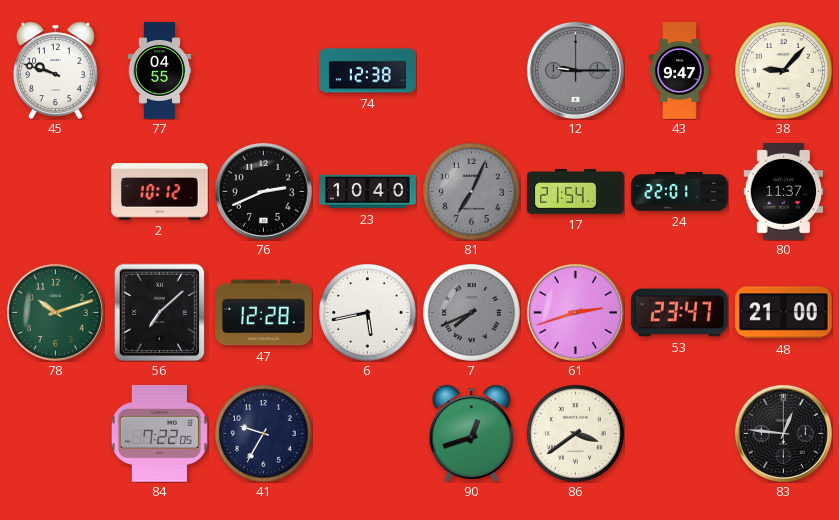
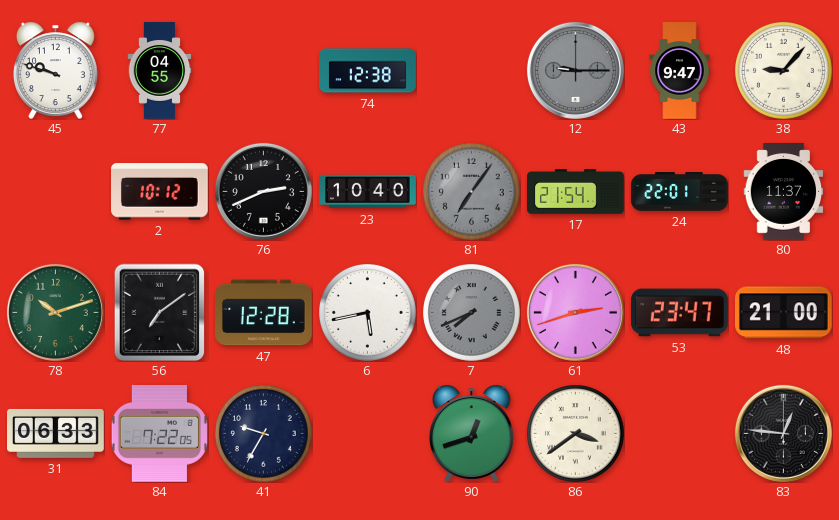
81: 7:04 -> 7:06
56: 7:08 -> 7:09
31: none -> 06:33
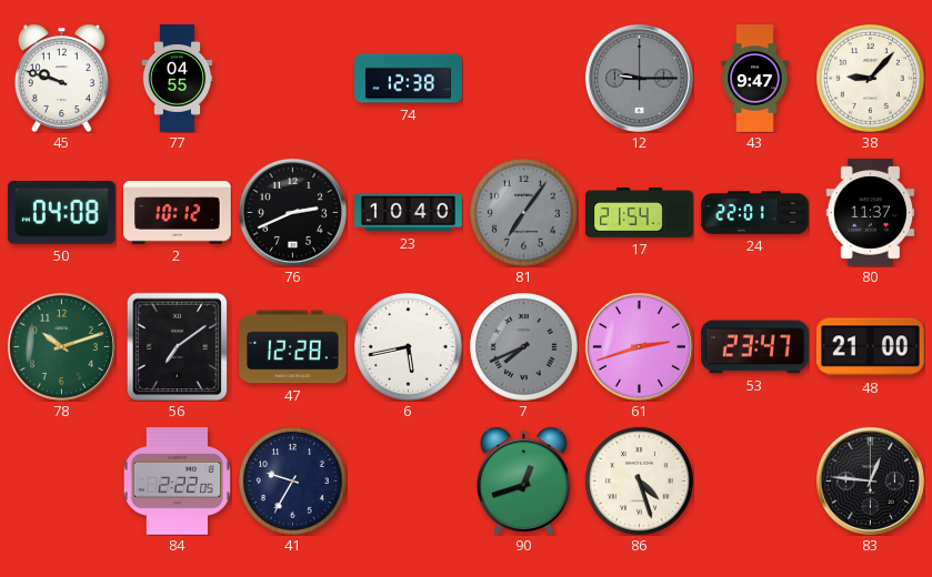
50: none -> 04:08
31: 06:33 -> none
84: 7:22 -> 2:22
86: 3:39 -> 4:27
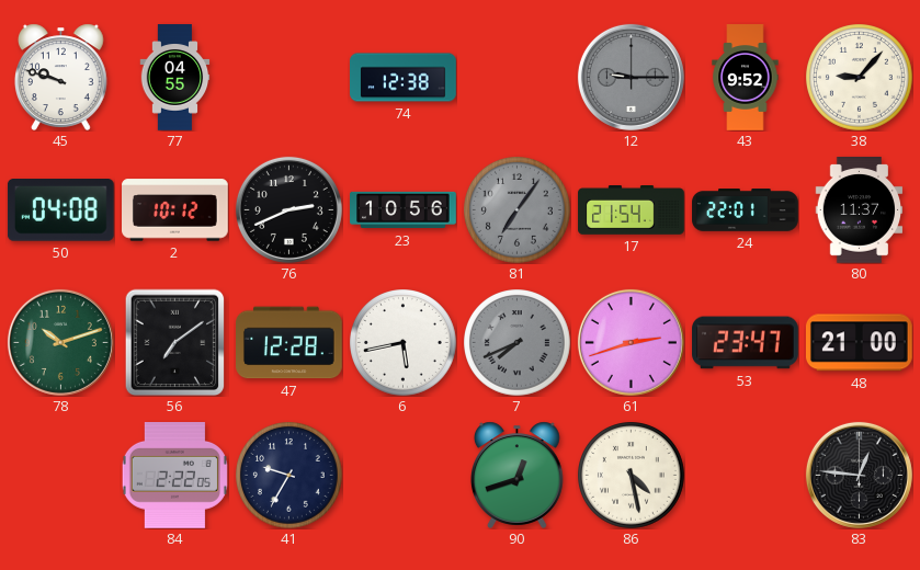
43: 9:47 -> 9:52
23: 10:40 -> 10:56
86: 4:27 -> 4:28
